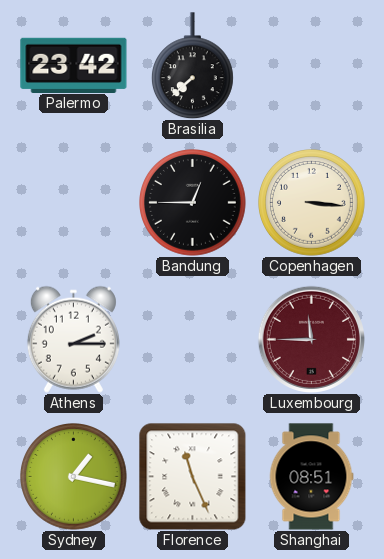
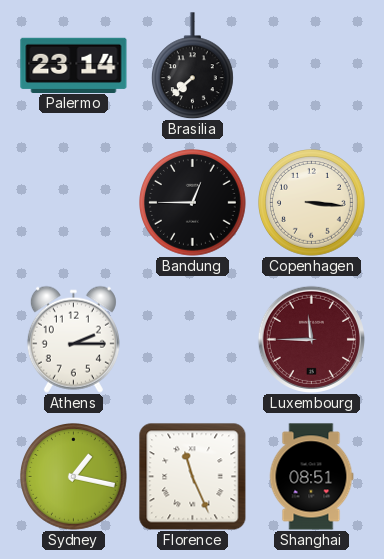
Palermo: 23:42 -> 23:14
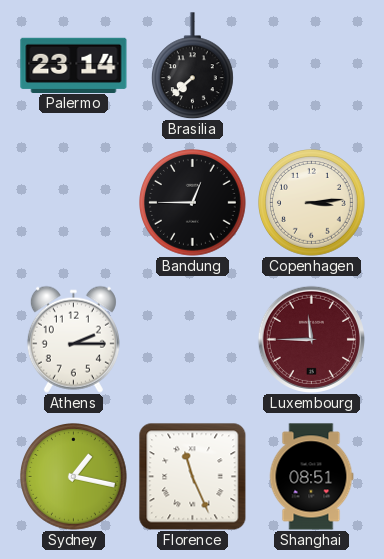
Copenhagen: 3:16 -> 3:14
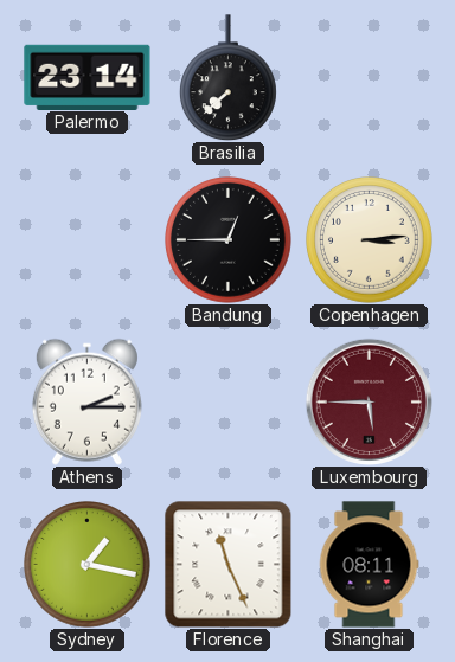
Luxembourg: 11:45 -> 5:45
Shanghai: 08:51 -> 08:11
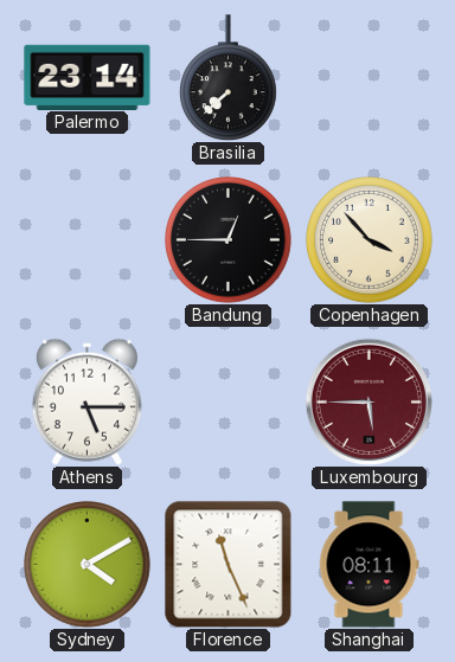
Copenhagen: 3:14 -> 3:53
Athens: 2:15 -> 5:15
Sydney: 1:17 -> 4:10
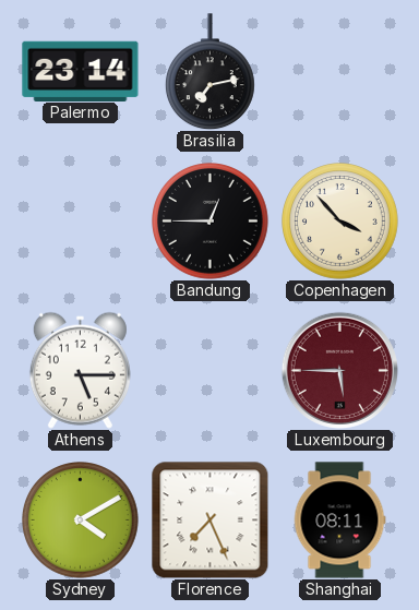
Brasilia: 7:38 -> 7:13
Florence: 11:26 -> 7:26
